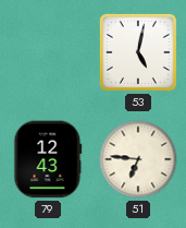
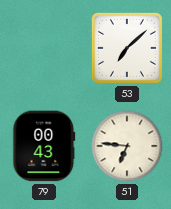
53: 5:02 -> 7:08
79: 12:43 -> 00:43
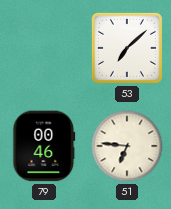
79: 00:43 -> 00:46
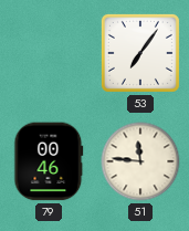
53: 7:08 -> 7:06
51: 6:46 -> 11:46
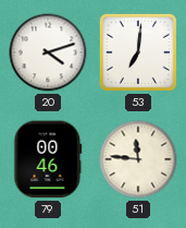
20: none -> 4:12
53: 7:06 -> 7:01
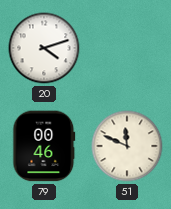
53: 7:01 -> none
51: 11:46 -> 11:49
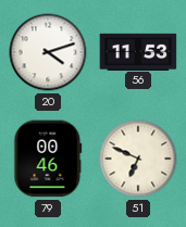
56: none -> 11:53
51: 11:49 -> 6:49
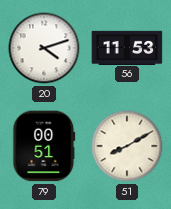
79: 00:46 -> 00:51
51: 6:49 -> 8:10
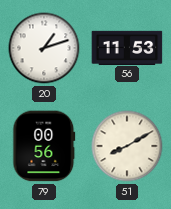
20: 4:12 -> 1:12
79: 00:51 -> 00:56
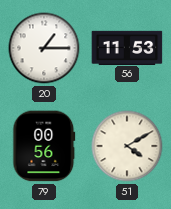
20: 1:12 -> 1:15
51: 8:10 -> 4:10
